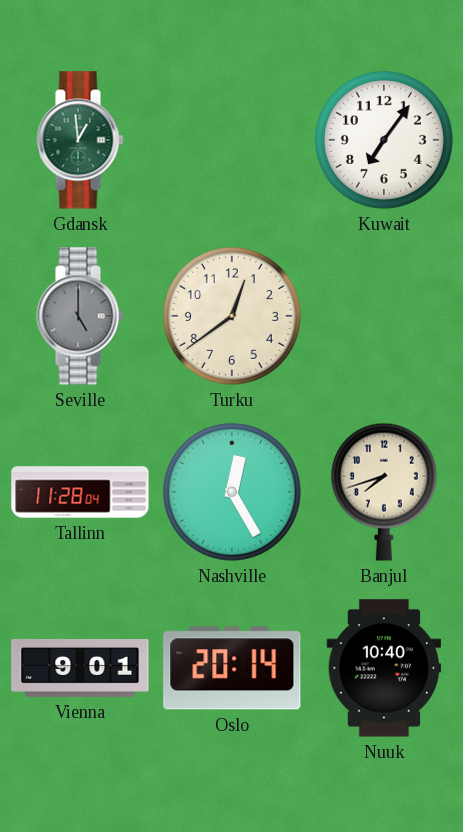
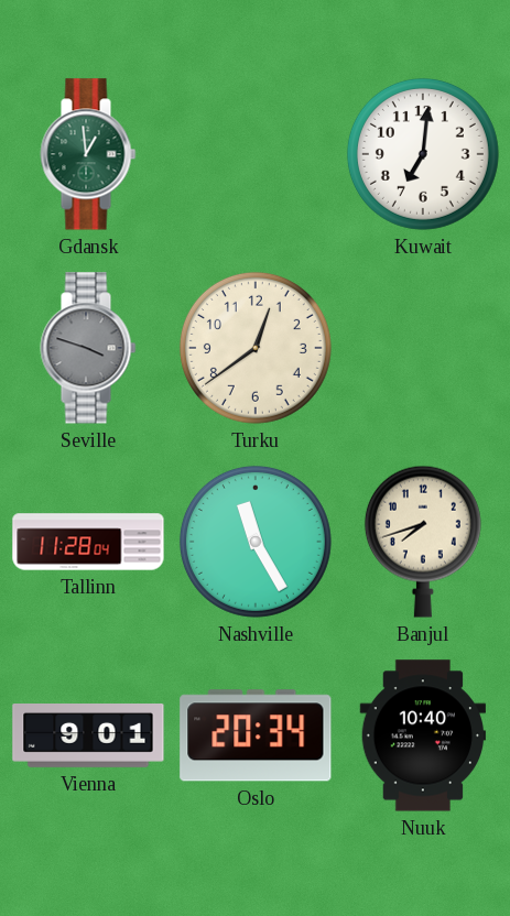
Kuwait: 7:06 -> 7:01
Seville: 5:00 -> 3:48
Nashville: 12:25 -> 11:25
Oslo: 20:14 -> 20:34
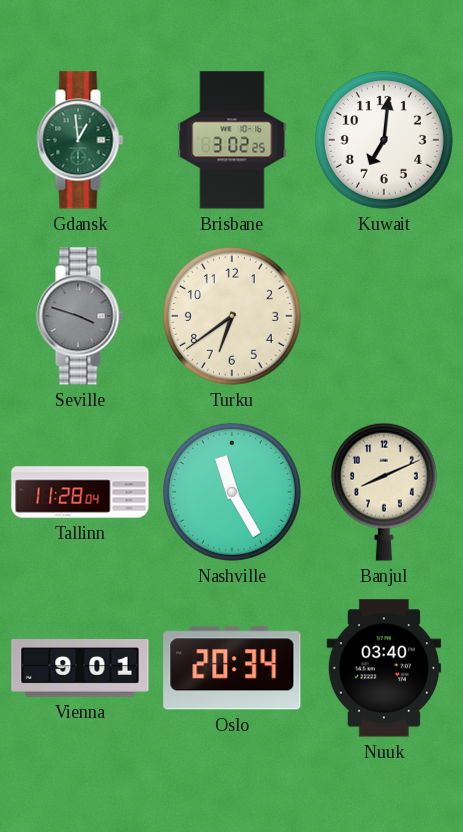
Brisbane: none -> 3:02
Turku: 12:39 -> 6:39
Banjul: 7:42 -> 8:11
Nuuk: 10:40 -> 03:40
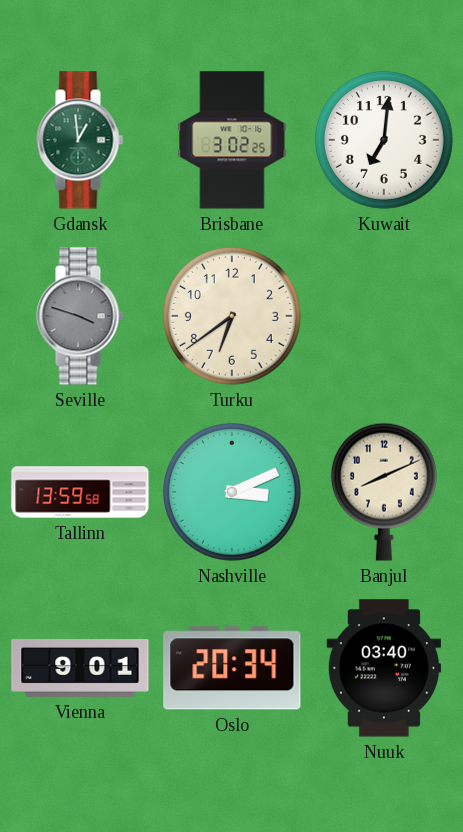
Tallinn: 11:28 -> 13:59
Nashville: 11:25 -> 3:11
